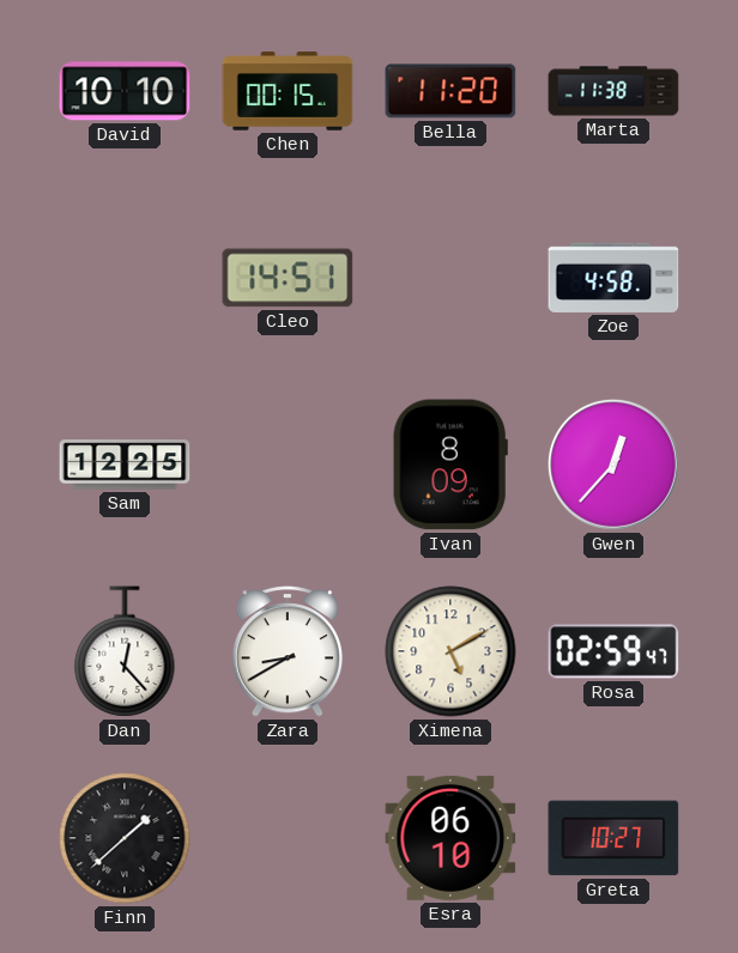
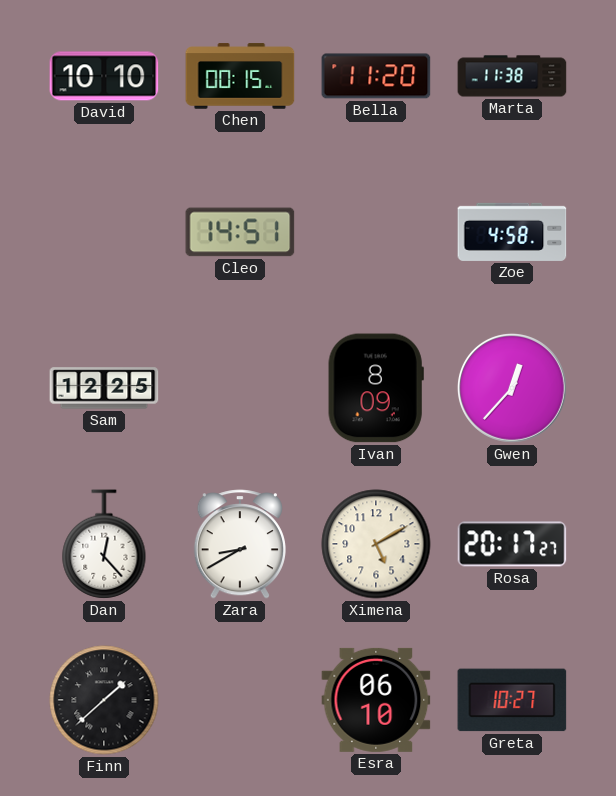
Rosa: 02:59 -> 20:17
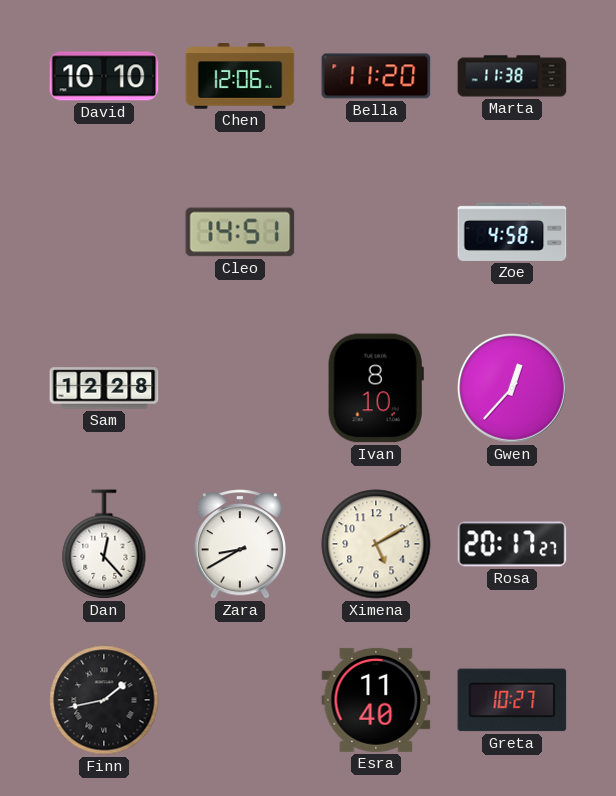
Chen: 00:15 -> 12:06
Sam: 12:25 -> 12:28
Ivan: 8:09 -> 8:10
Finn: 1:38 -> 1:43
Esra: 06:10 -> 11:40
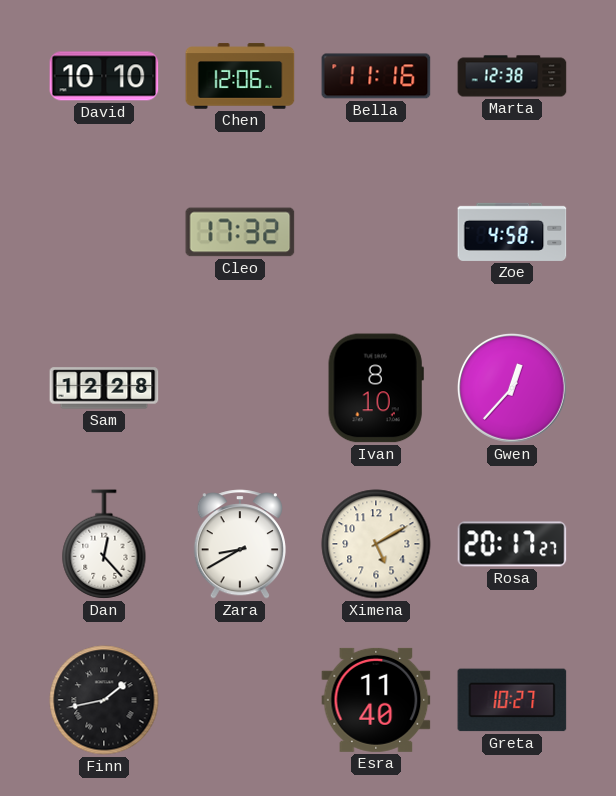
Bella: 11:20 -> 11:16
Marta: 11:38 -> 12:38
Cleo: 14:51 -> 17:32
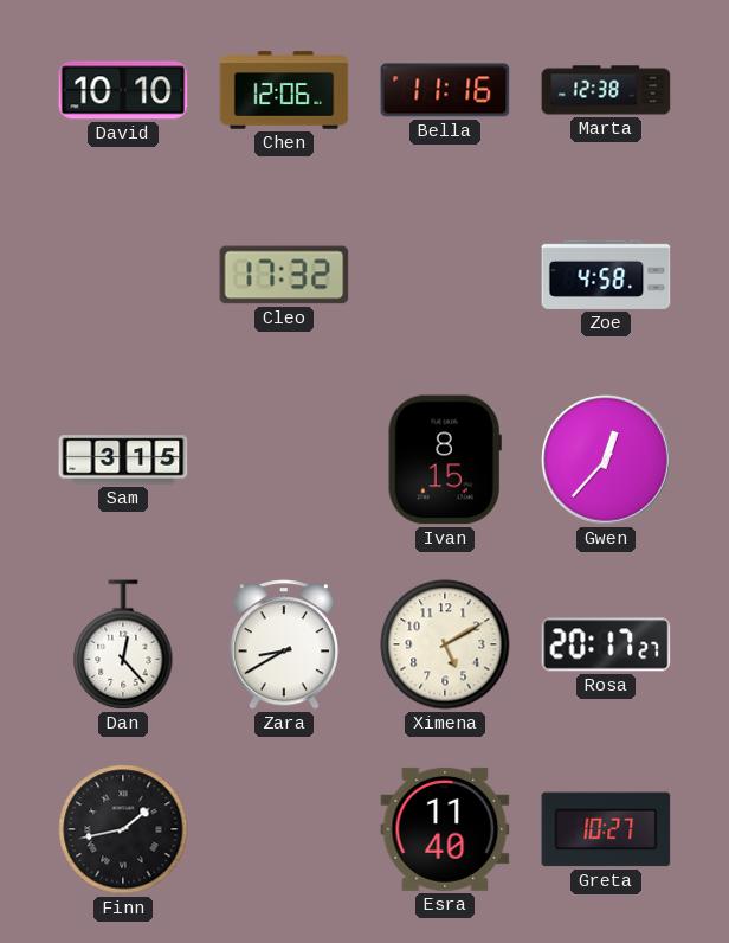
Sam: 12:28 -> 3:15
Ivan: 8:10 -> 8:15
